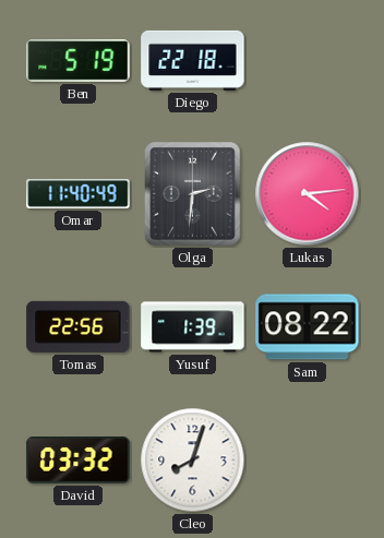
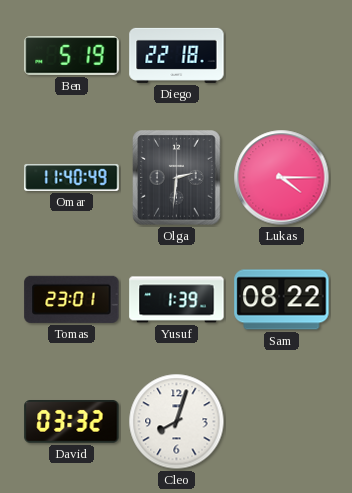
Lukas: 4:14 -> 4:15
Tomas: 22:56 -> 23:01
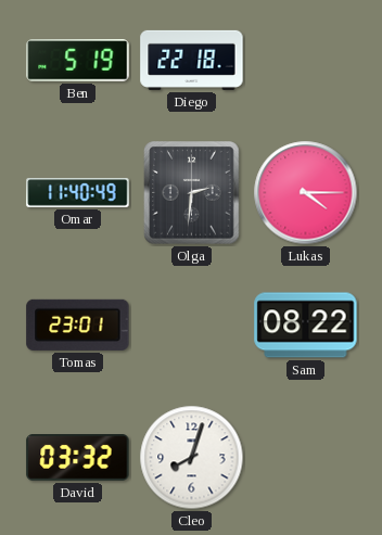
Yusuf: 1:39 -> none
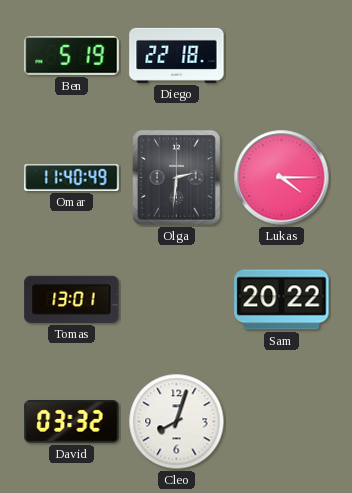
Tomas: 23:01 -> 13:01
Sam: 08:22 -> 20:22
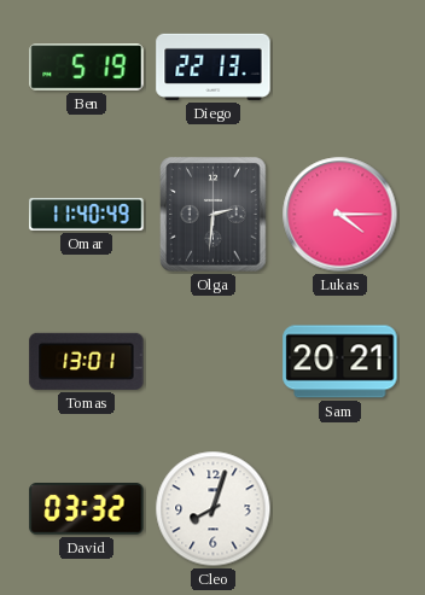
Diego: 22:18 -> 22:13
Sam: 20:22 -> 20:21
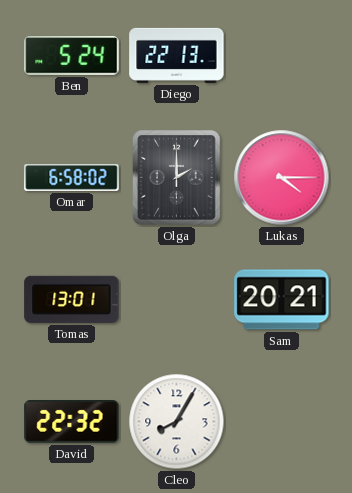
Ben: 5:19 -> 5:24
Omar: 11:40 -> 6:58
Olga: 2:31 -> 2:00
David: 03:32 -> 22:32
Cleo: 8:03 -> 8:05
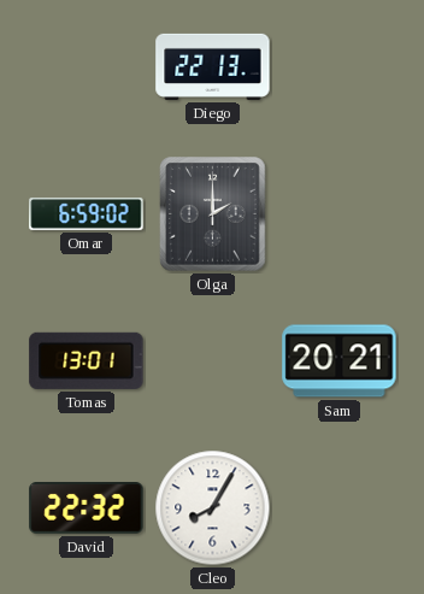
Ben: 5:24 -> none
Omar: 6:58 -> 6:59
Lukas: 4:15 -> none
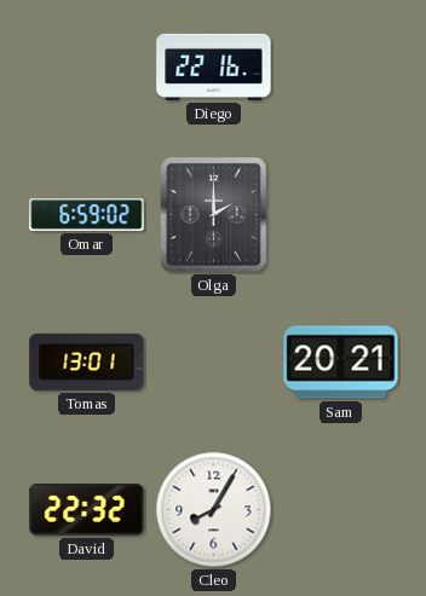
Diego: 22:13 -> 22:16
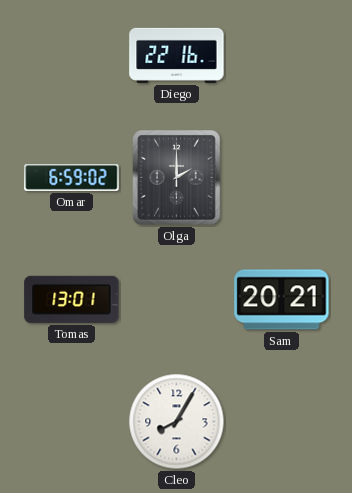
David: 22:32 -> none
